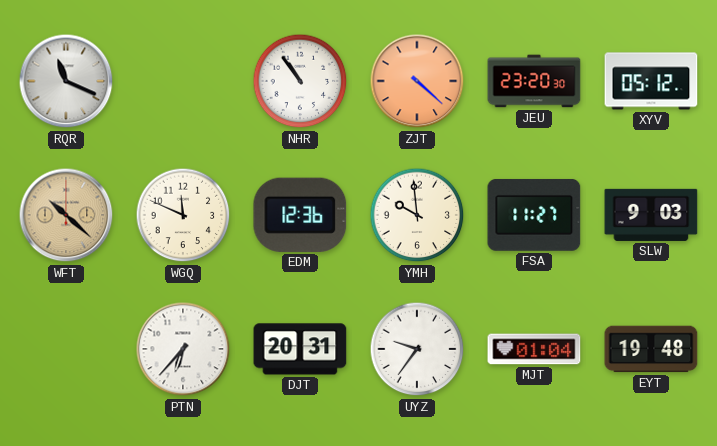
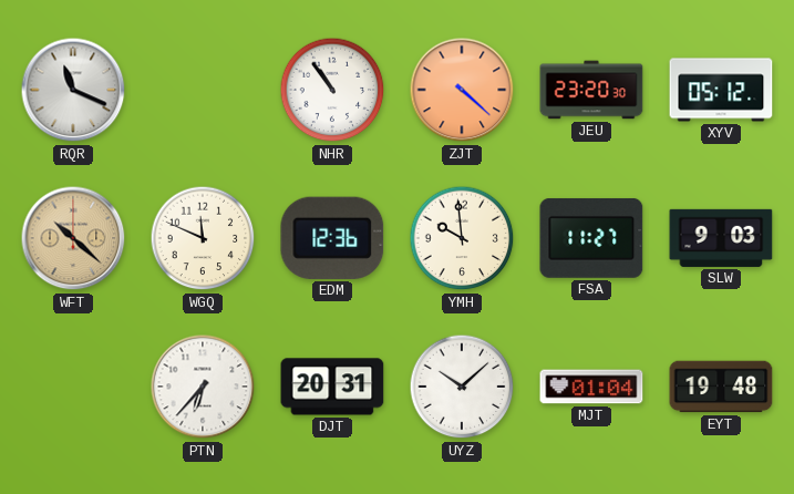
UYZ: 9:36 -> 10:08
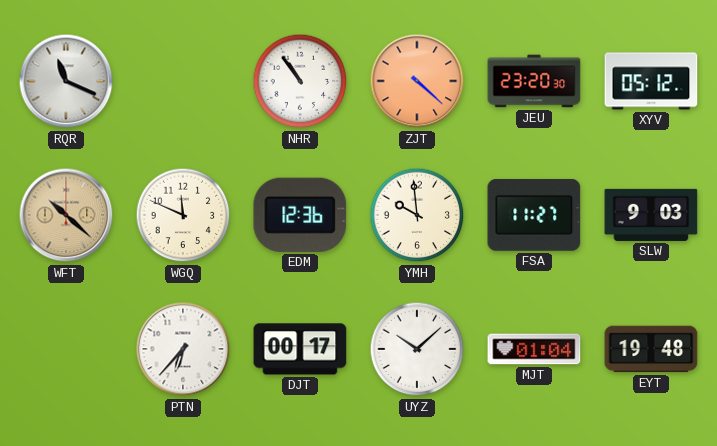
DJT: 20:31 -> 00:17
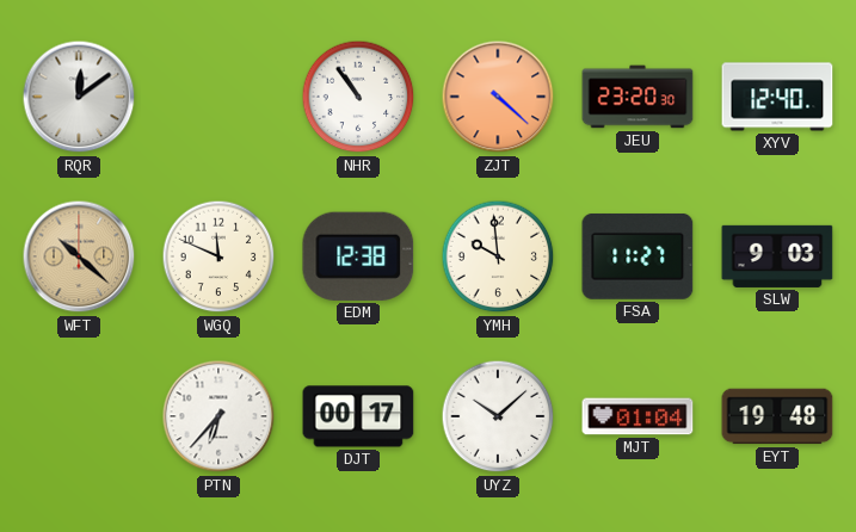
RQR: 11:19 -> 12:09
XYV: 05:12 -> 12:40
EDM: 12:36 -> 12:38
